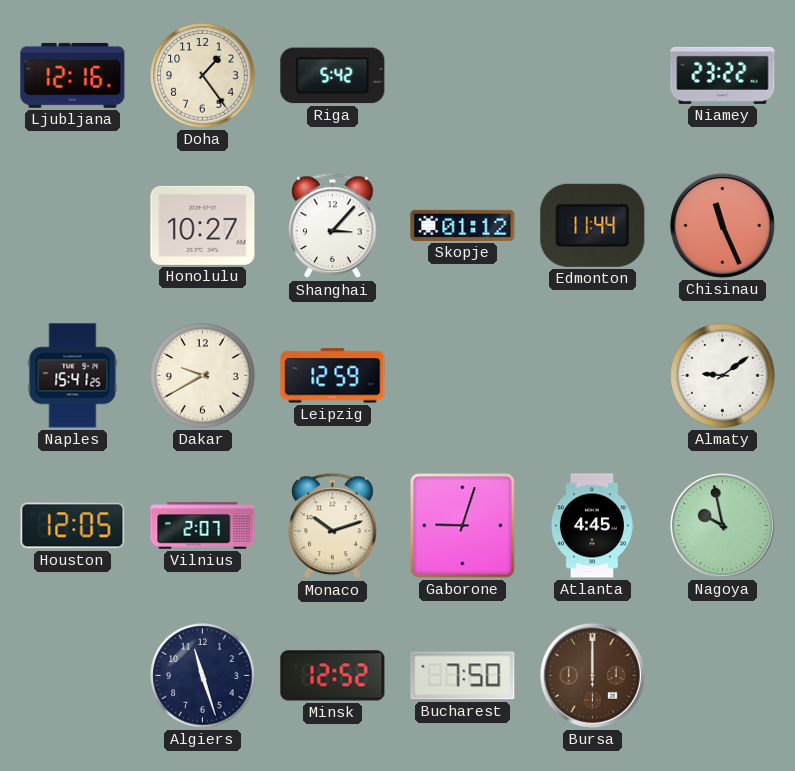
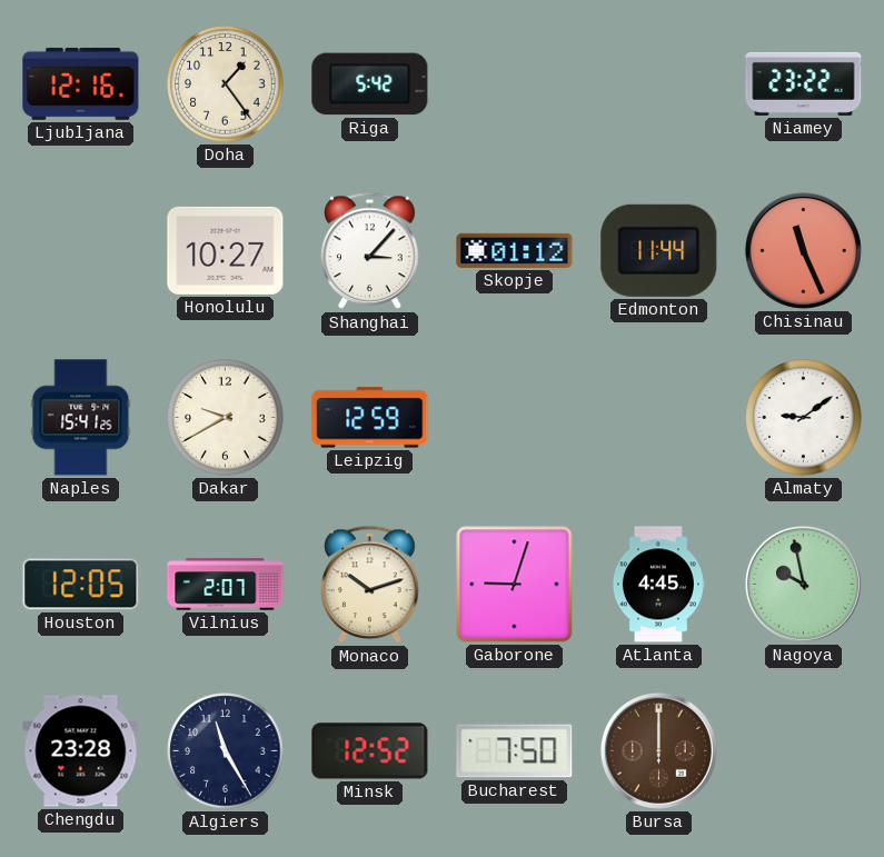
Chengdu: none -> 23:28
Algiers: 11:27 -> 11:25
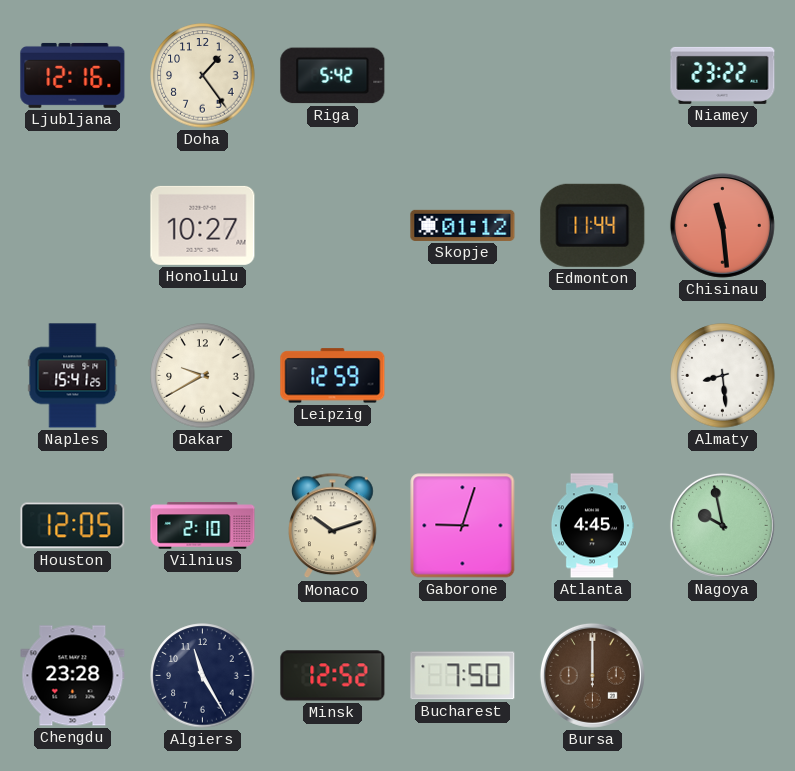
Shanghai: 3:07 -> none
Chisinau: 11:26 -> 11:29
Almaty: 9:09 -> 8:29
Vilnius: 2:07 -> 2:10
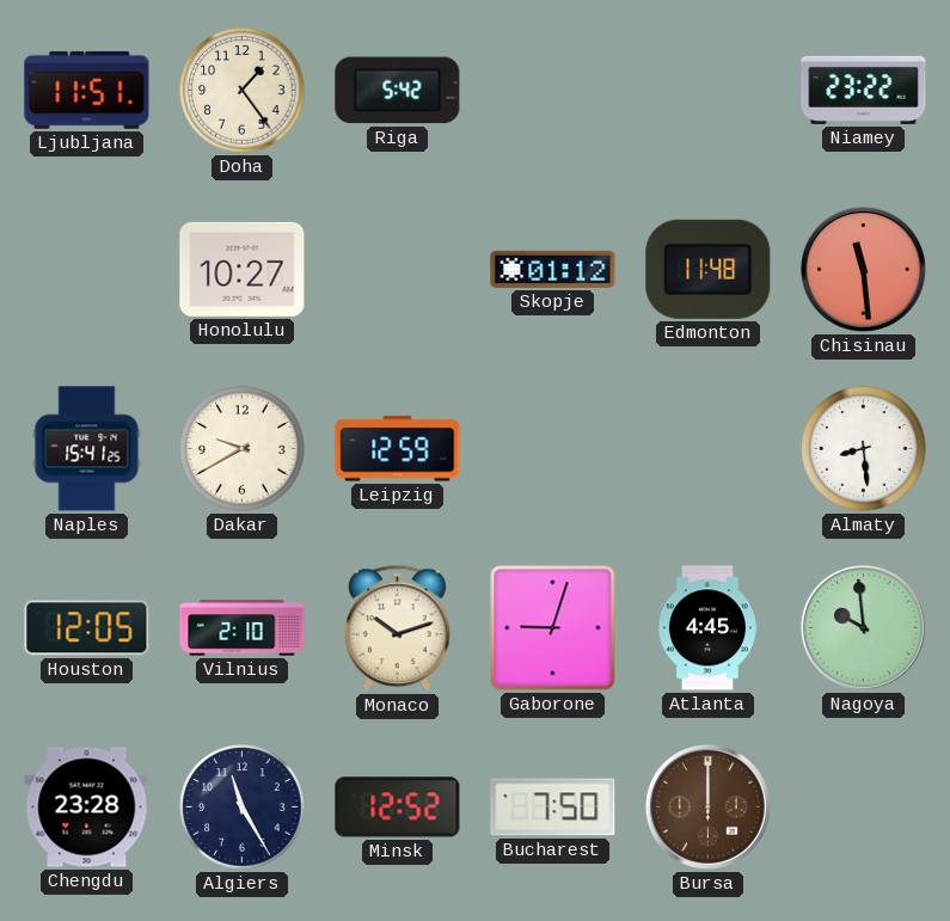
Ljubljana: 12:16 -> 11:51
Edmonton: 11:44 -> 11:48
Nagoya: 9:58 -> 9:59
